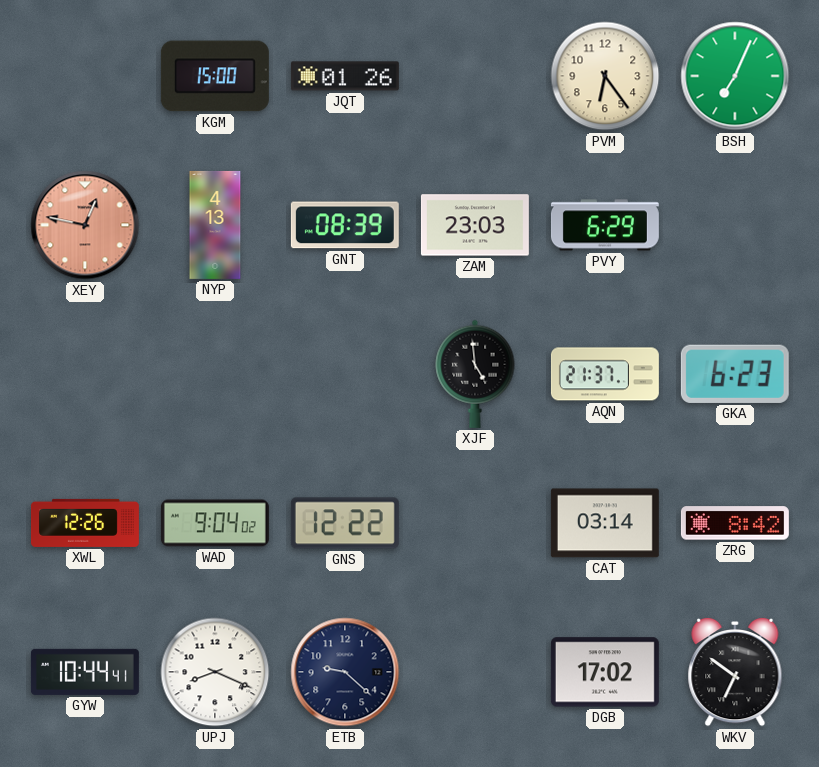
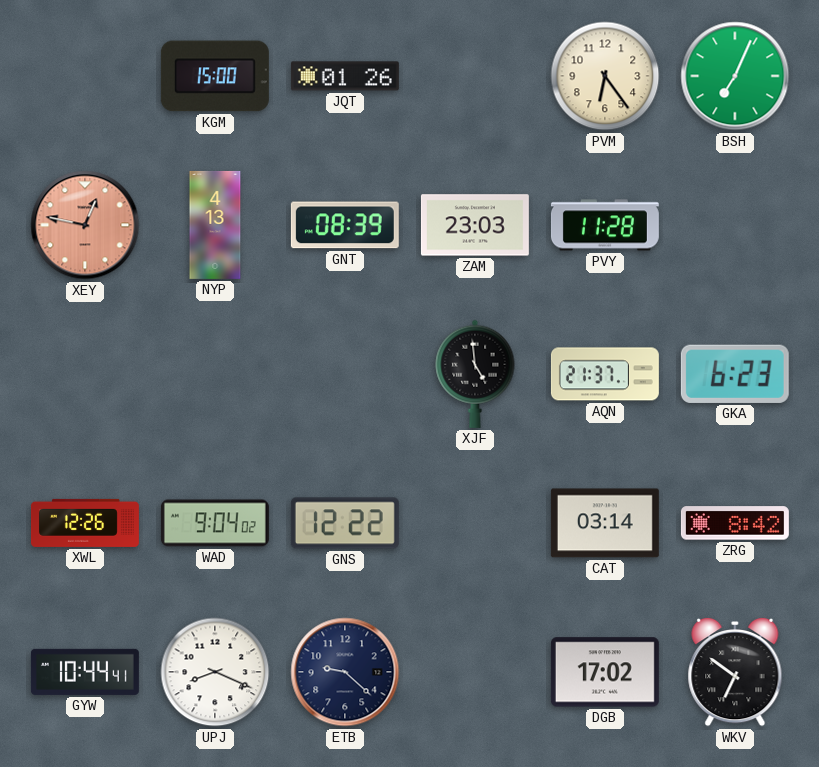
PVY: 6:29 -> 11:28
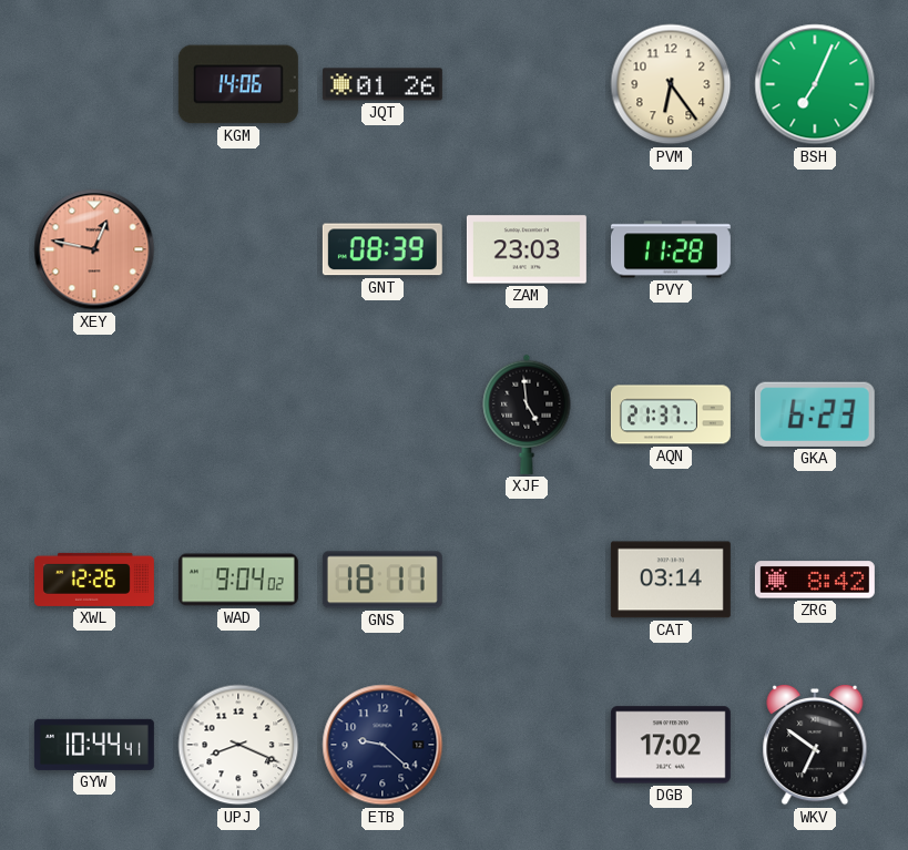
KGM: 15:00 -> 14:06
NYP: 4:13 -> none
GNS: 12:22 -> 18:11
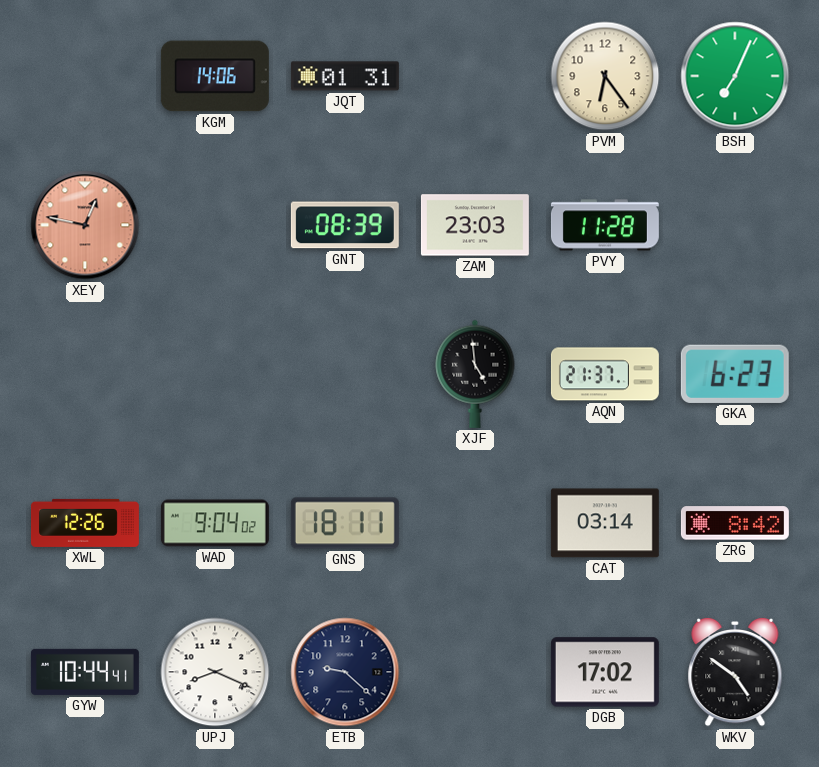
JQT: 01:26 -> 01:31
WKV: 6:51 -> 4:51
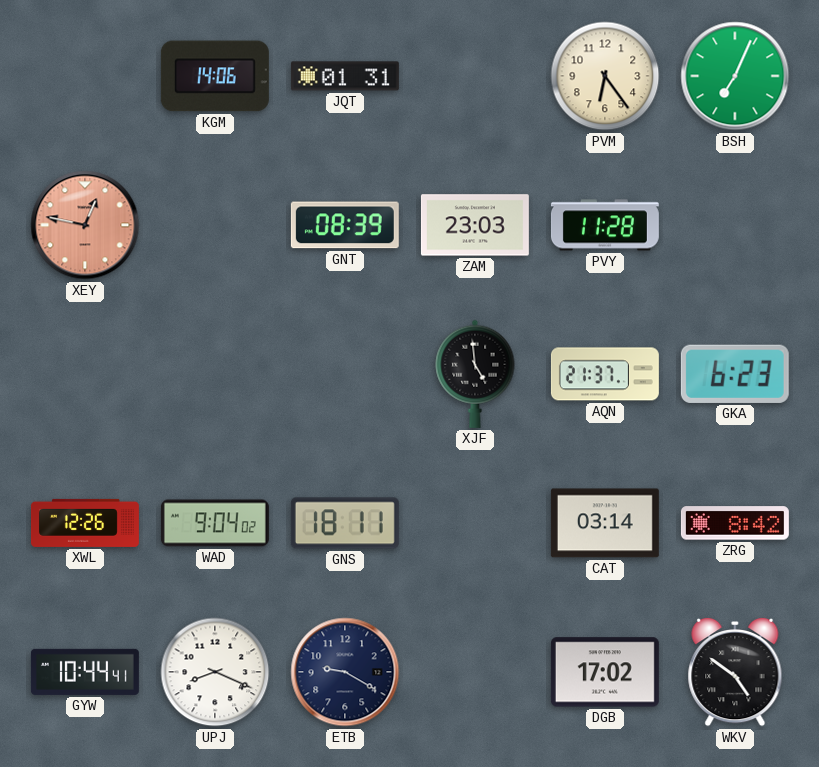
ETB: 9:22 -> 9:20
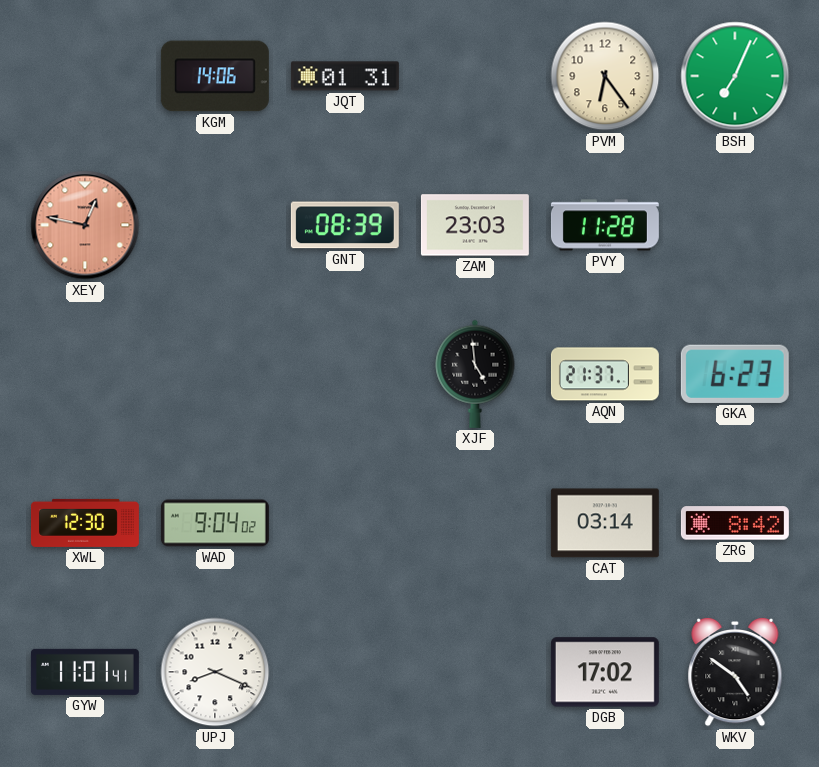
XWL: 12:26 -> 12:30
GNS: 18:11 -> none
GYW: 10:44 -> 11:01
ETB: 9:20 -> none
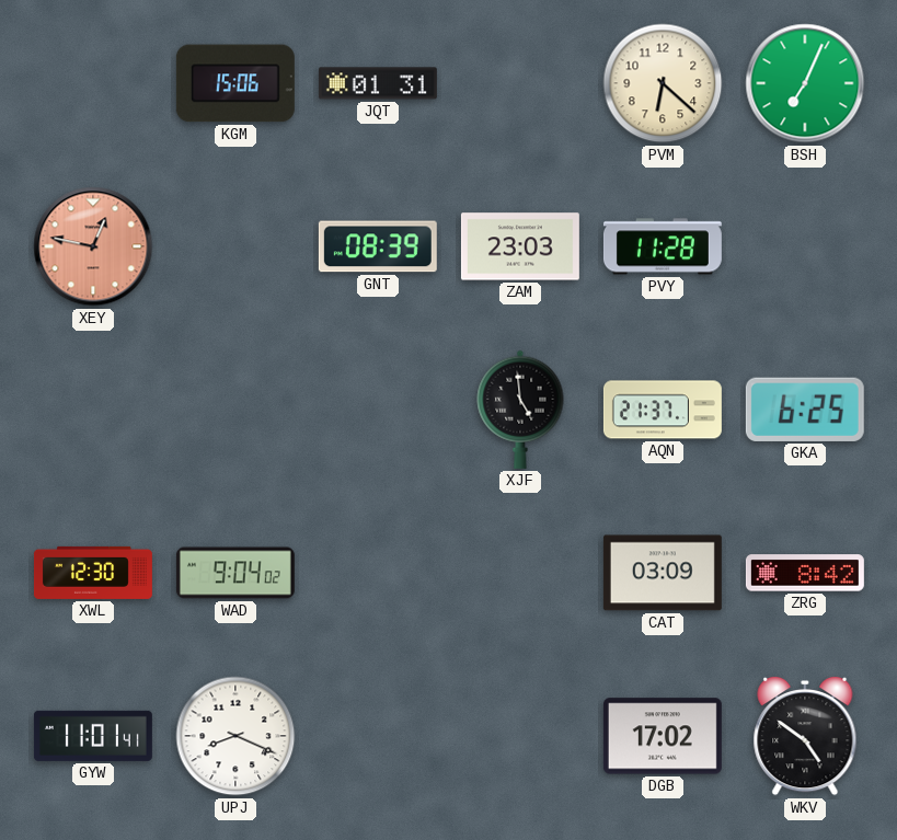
KGM: 14:06 -> 15:06
PVM: 6:24 -> 6:22
GKA: 6:23 -> 6:25
CAT: 03:14 -> 03:09
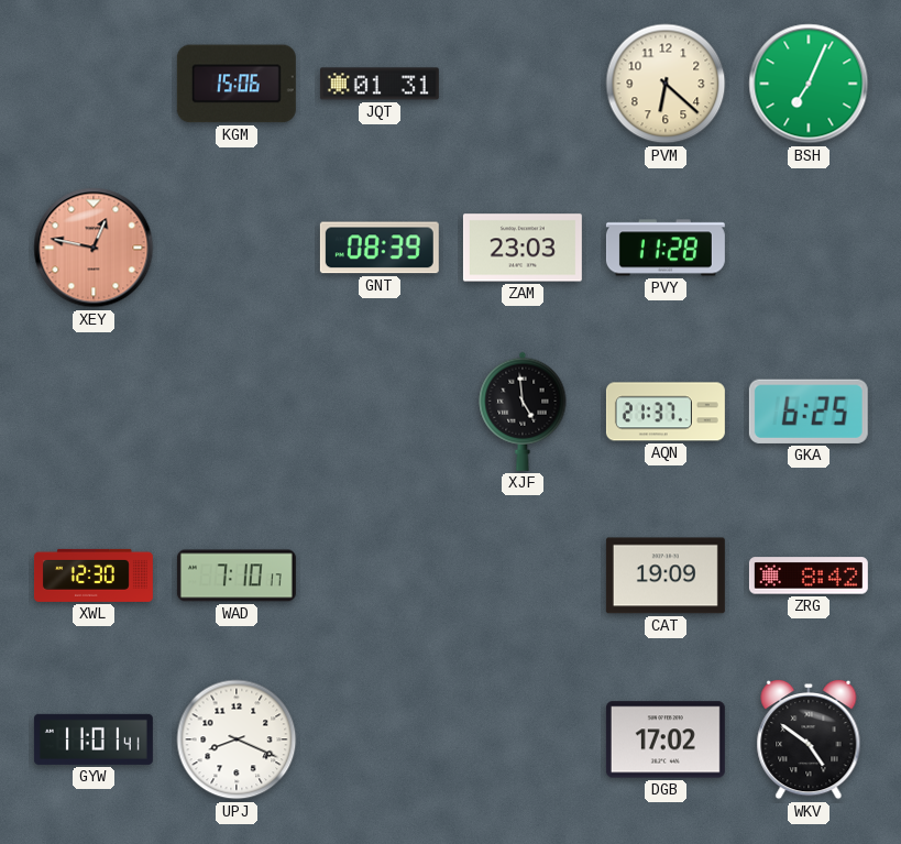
WAD: 9:04 -> 7:10
CAT: 03:09 -> 19:09
